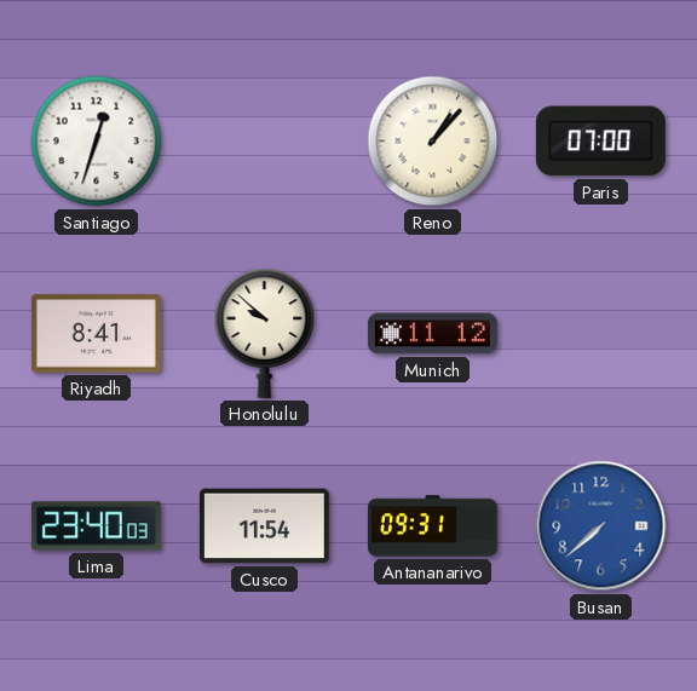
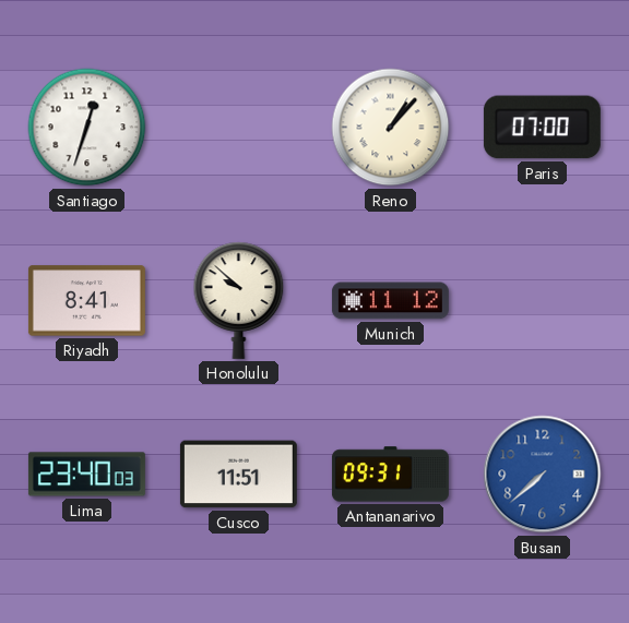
Cusco: 11:54 -> 11:51
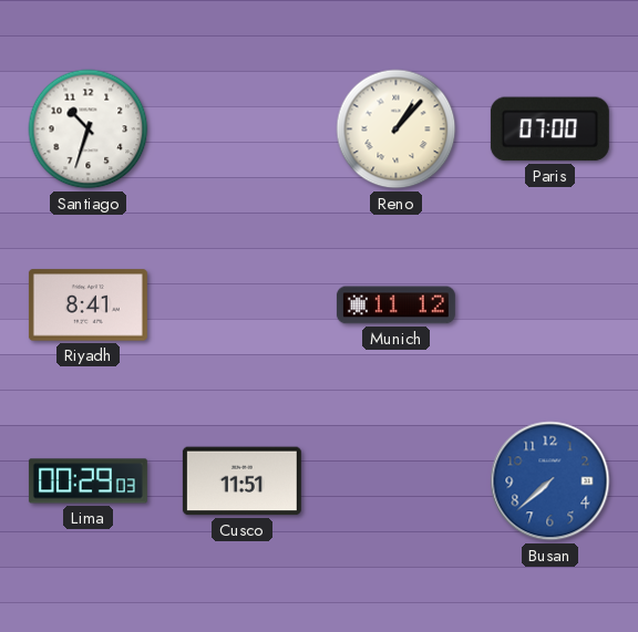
Santiago: 12:33 -> 10:33
Honolulu: 9:52 -> none
Lima: 23:40 -> 00:29
Antananarivo: 09:31 -> none
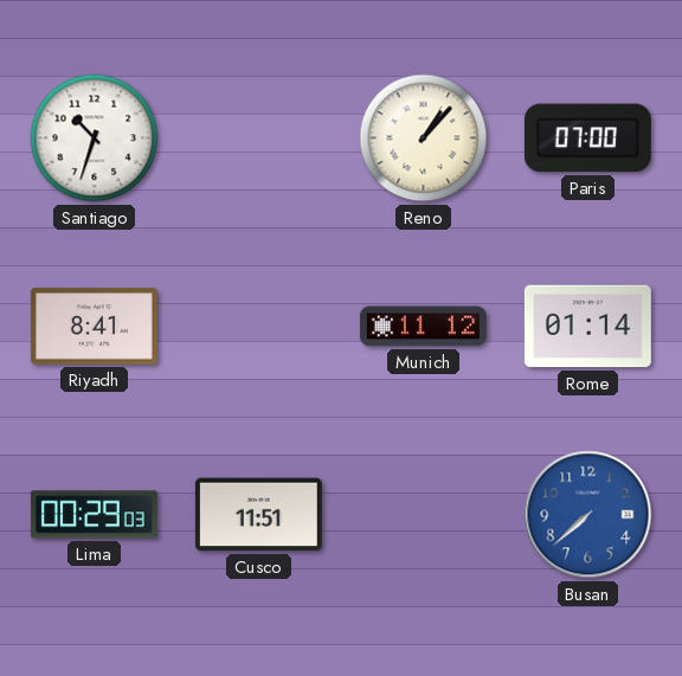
Rome: none -> 01:14
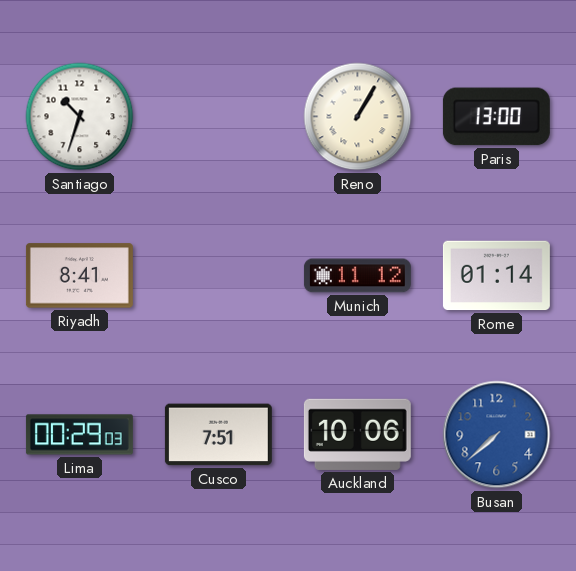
Reno: 1:07 -> 1:05
Paris: 07:00 -> 13:00
Cusco: 11:51 -> 7:51
Auckland: none -> 10:06
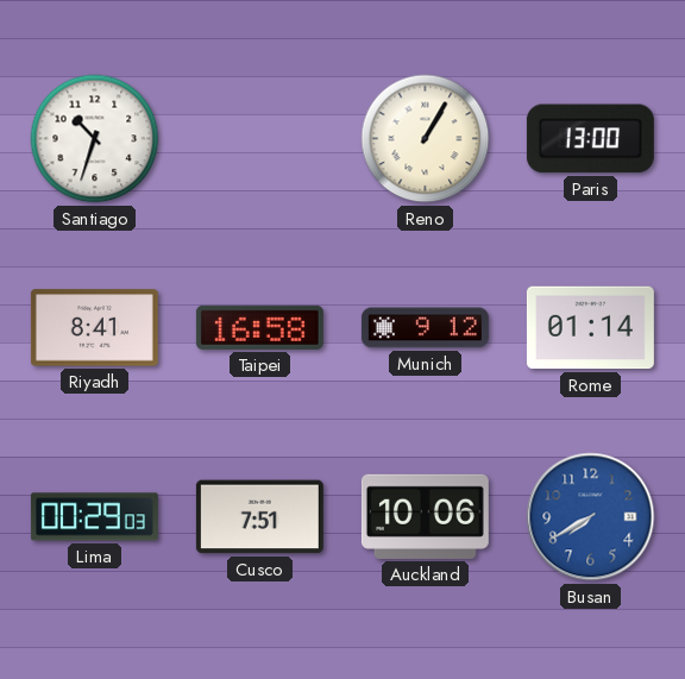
Taipei: none -> 16:58
Munich: 11:12 -> 9:12
Busan: 7:38 -> 7:40
